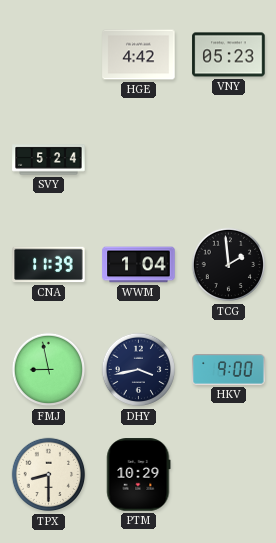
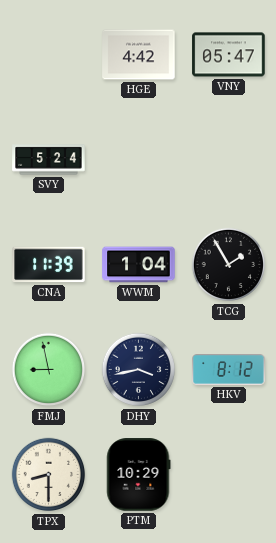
VNY: 05:23 -> 05:47
TCG: 1:59 -> 1:55
HKV: 9:00 -> 8:12
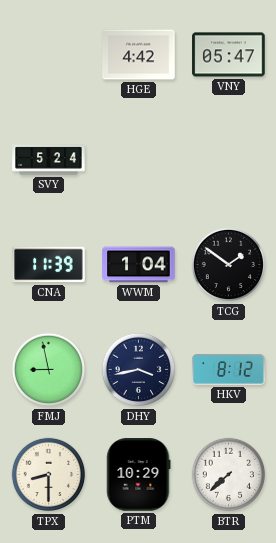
TCG: 1:55 -> 1:51
BTR: none -> 7:38
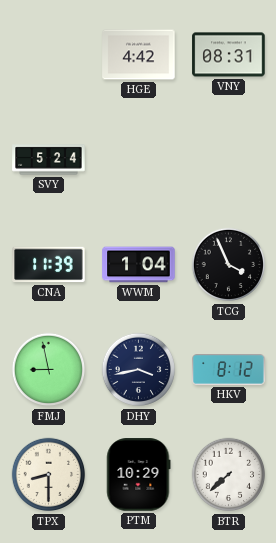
VNY: 05:47 -> 08:31
TCG: 1:51 -> 3:56
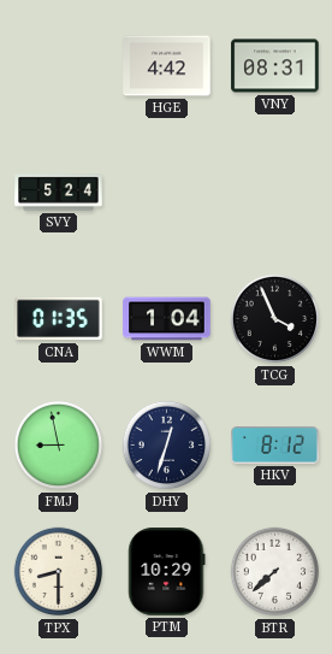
CNA: 11:39 -> 01:35
DHY: 3:43 -> 12:33
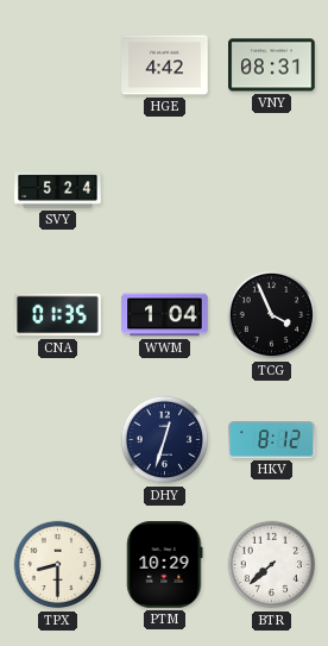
FMJ: 8:58 -> none
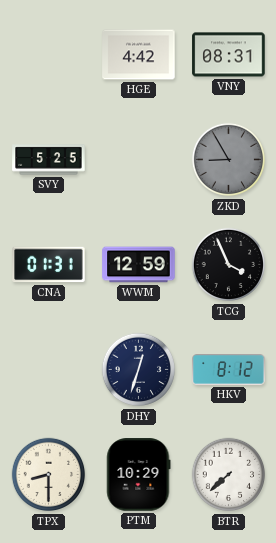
SVY: 5:24 -> 5:25
ZKD: none -> 8:55
CNA: 01:35 -> 01:31
WWM: 1:04 -> 12:59
